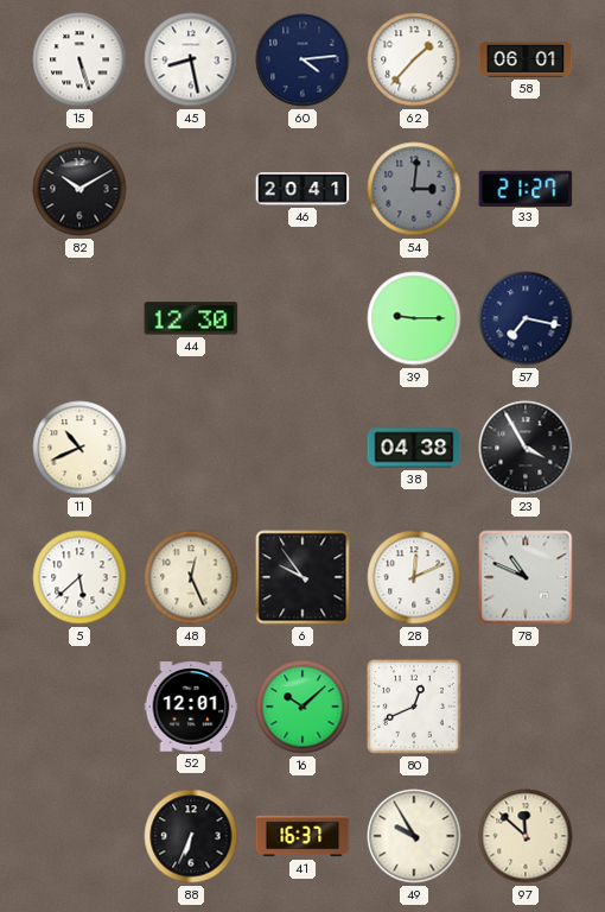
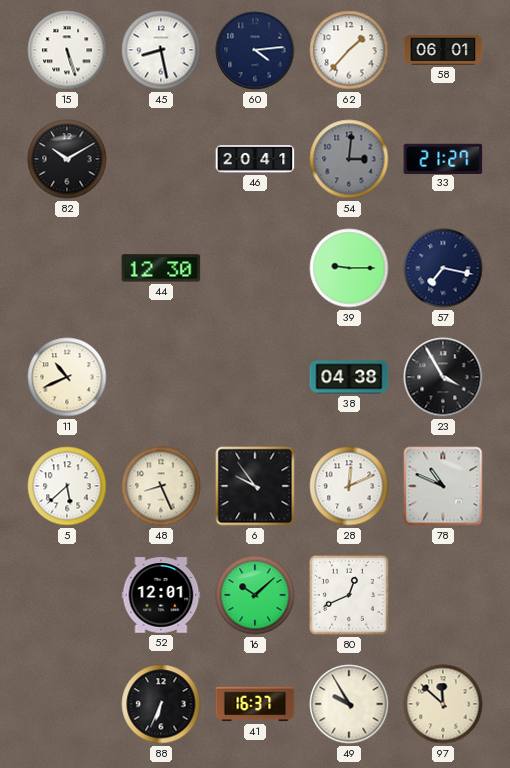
48: 12:26 -> 8:26
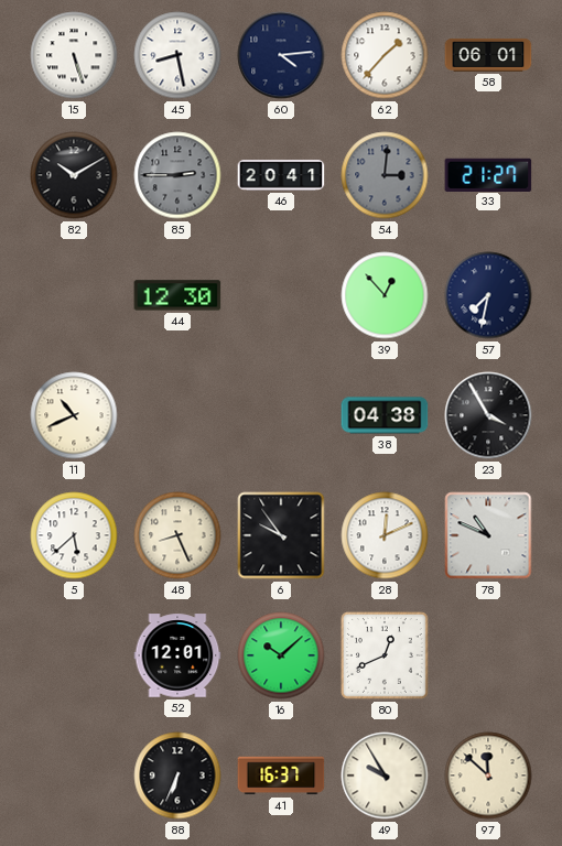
85: none -> 2:45
39: 9:15 -> 12:53
57: 7:17 -> 7:32
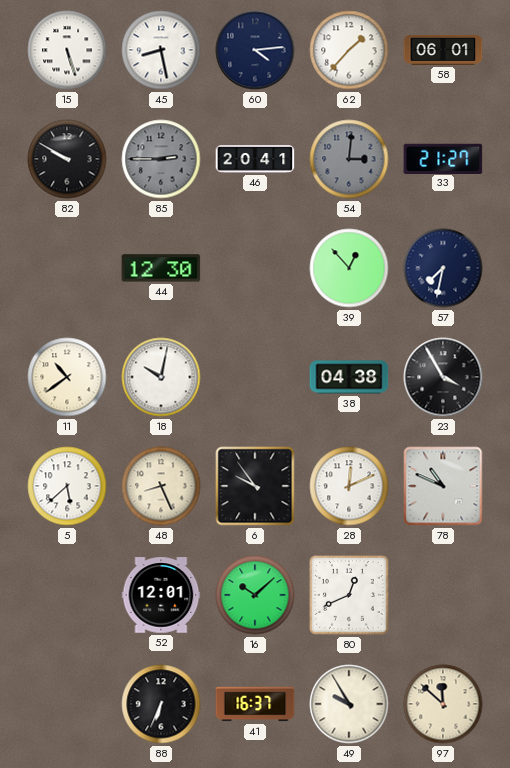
82: 10:10 -> 9:50
11: 10:41 -> 10:39
18: none -> 10:02
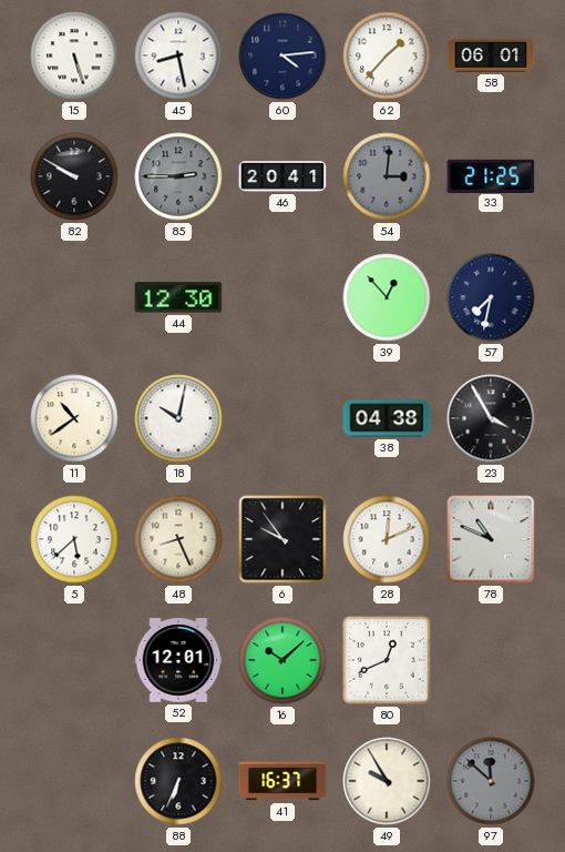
33: 21:27 -> 21:25
97 dial: cream -> grey
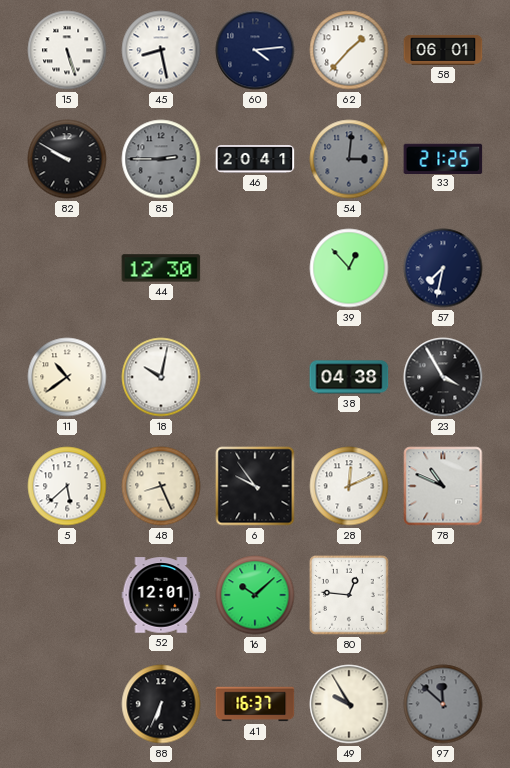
80: 12:41 -> 12:46
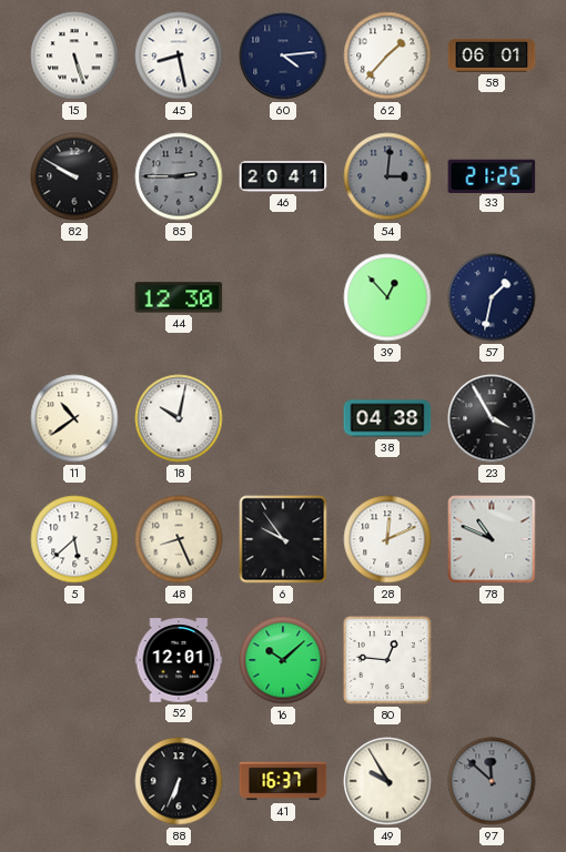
57: 7:32 -> 1:32
